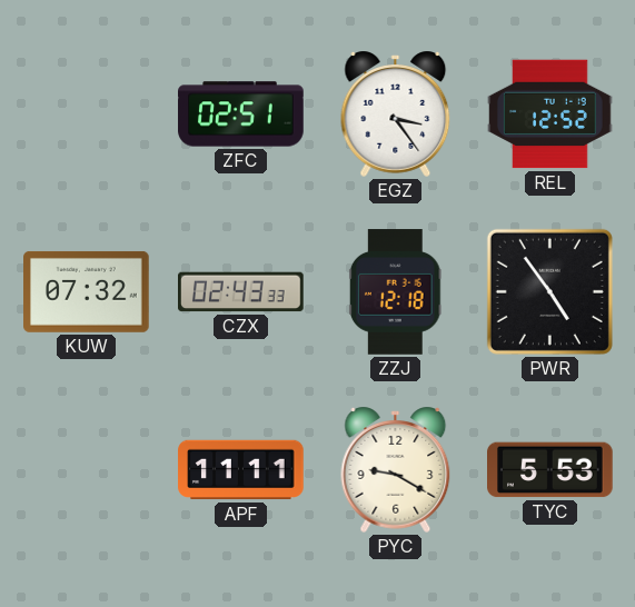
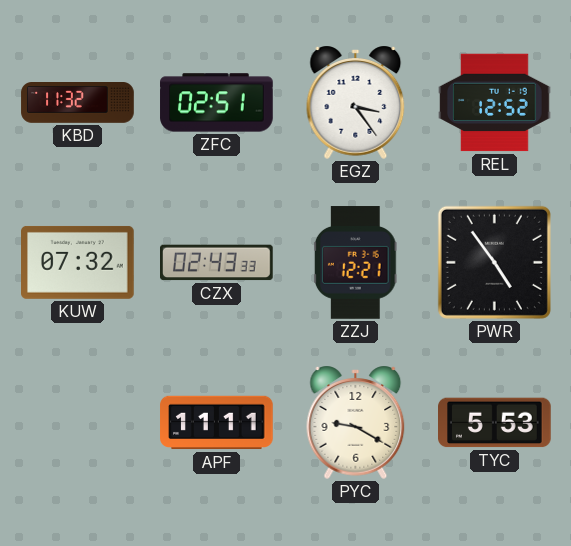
KBD: none -> 11:32
ZZJ: 12:18 -> 12:21
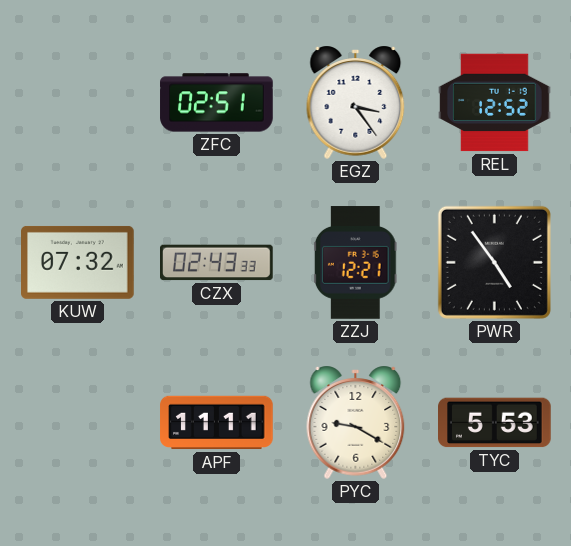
KBD: 11:32 -> none
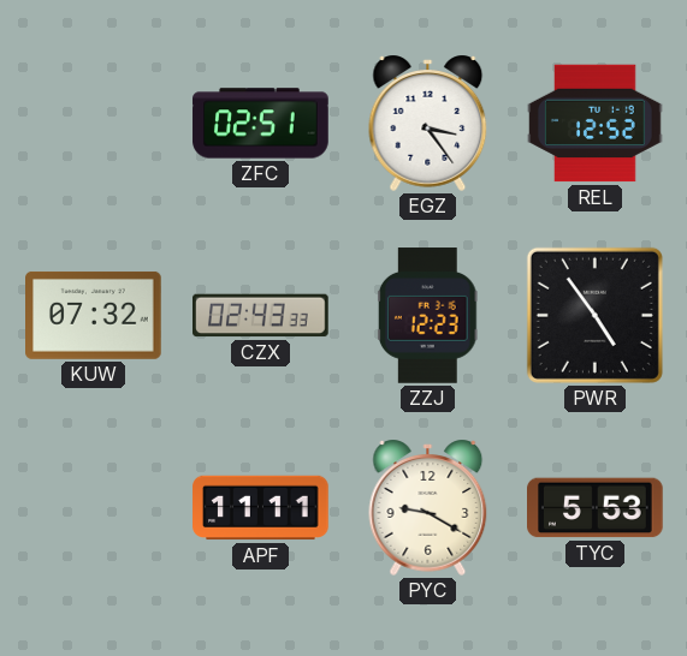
ZZJ: 12:21 -> 12:23
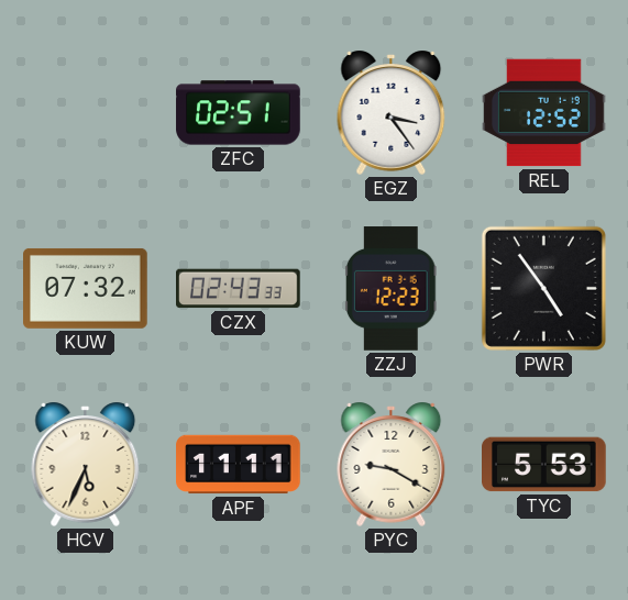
HCV: none -> 5:34
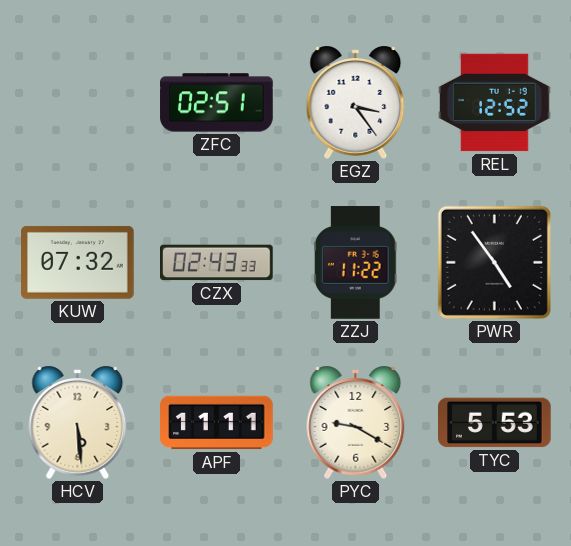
ZZJ: 12:23 -> 11:22
HCV: 5:34 -> 5:29
